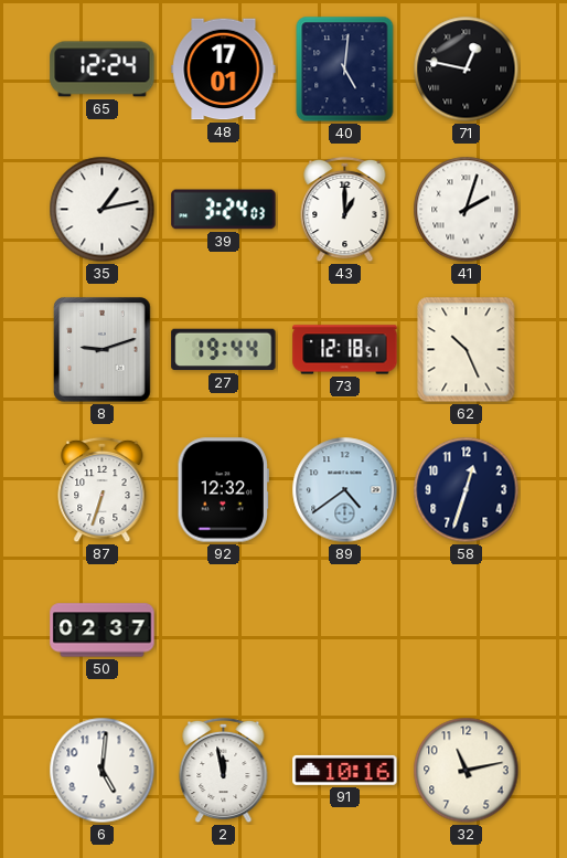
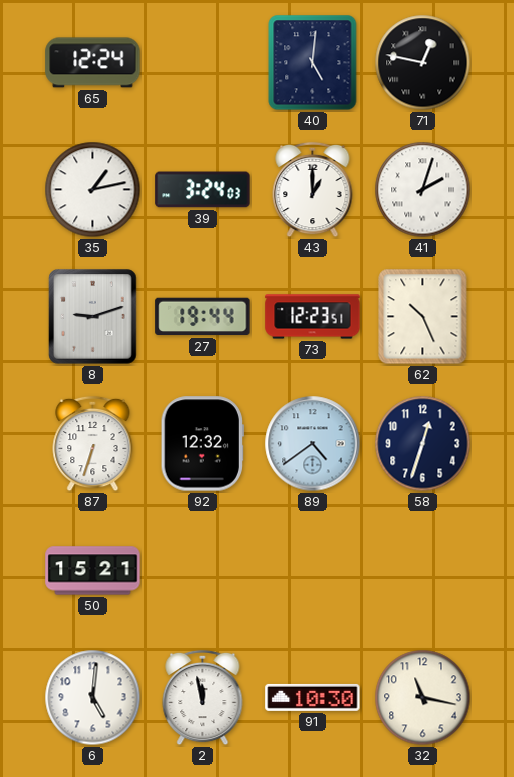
48: 17:01 -> none
73: 12:18 -> 12:23
50: 02:37 -> 15:21
91: 10:16 -> 10:30
32: 11:13 -> 11:17
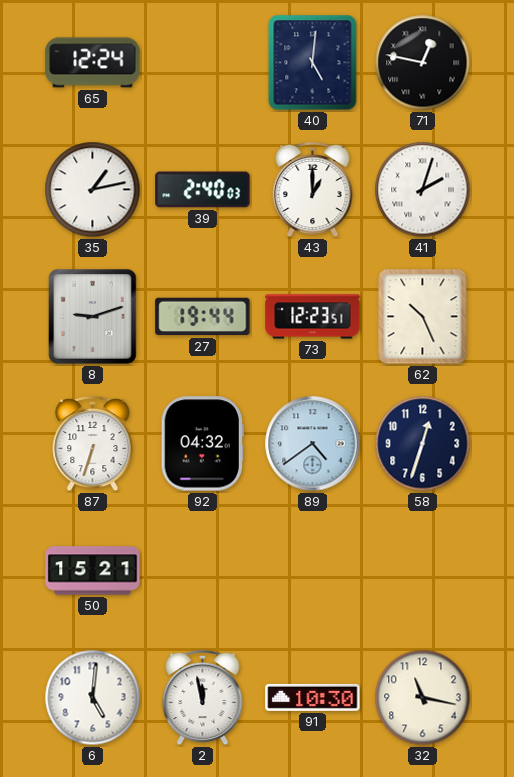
39: 3:24 -> 2:40
92: 12:32 -> 04:32
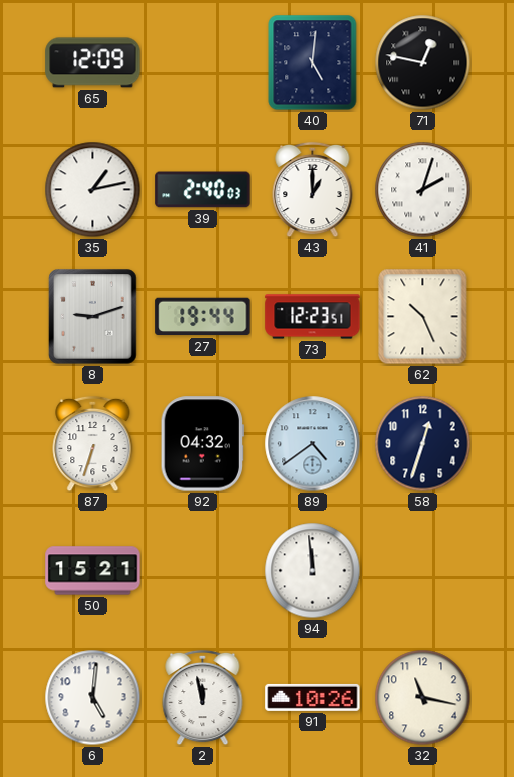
65: 12:24 -> 12:09
94: none -> 11:59
91: 10:30 -> 10:26
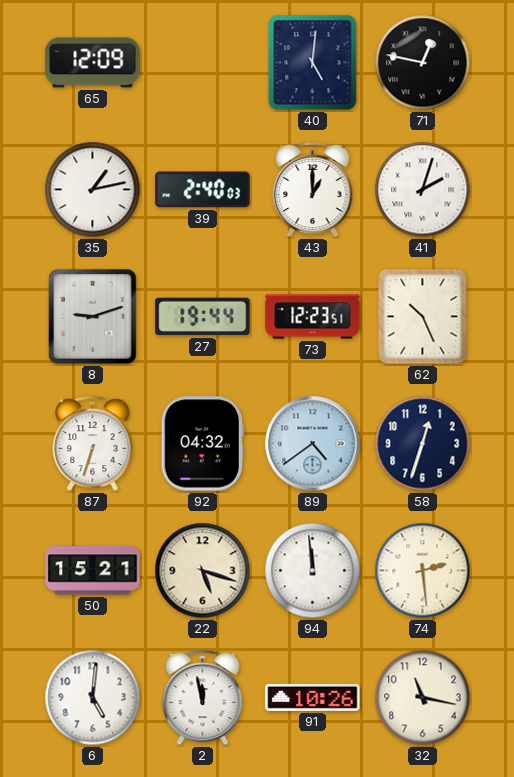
22: none -> 5:18
74: none -> 2:29
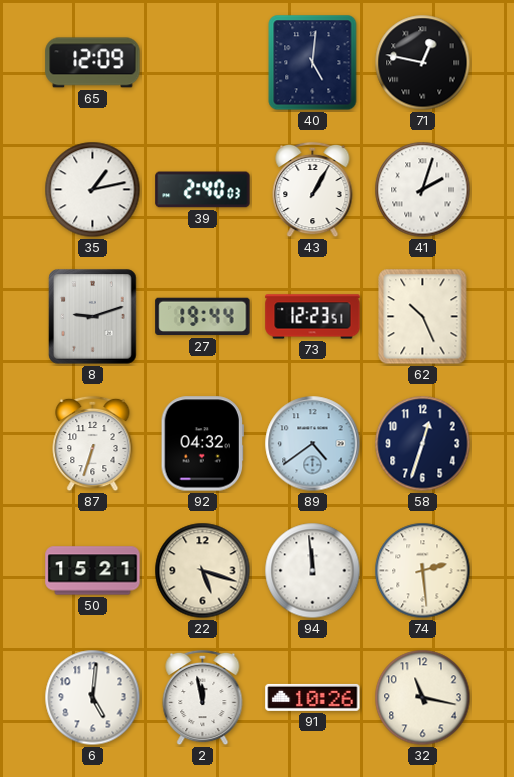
43: 1:00 -> 1:05
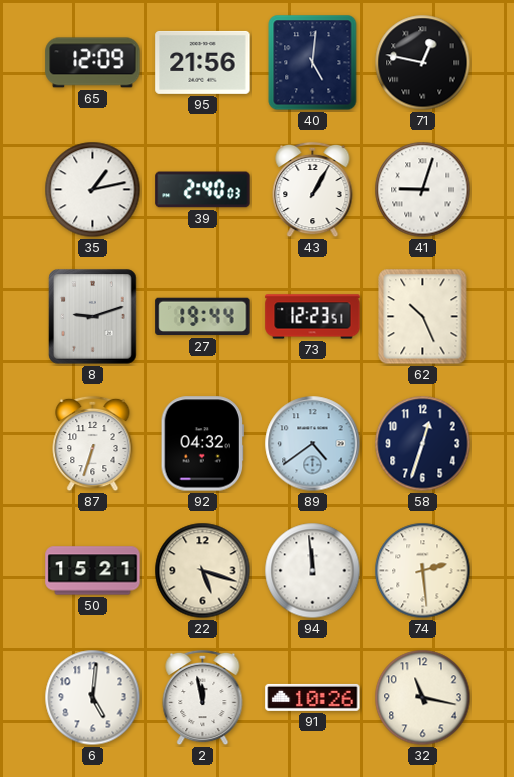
95: none -> 21:56
41: 2:03 -> 9:03
